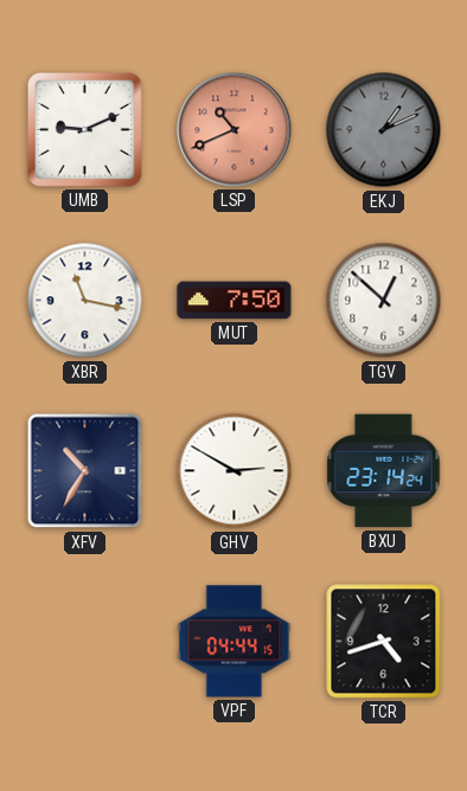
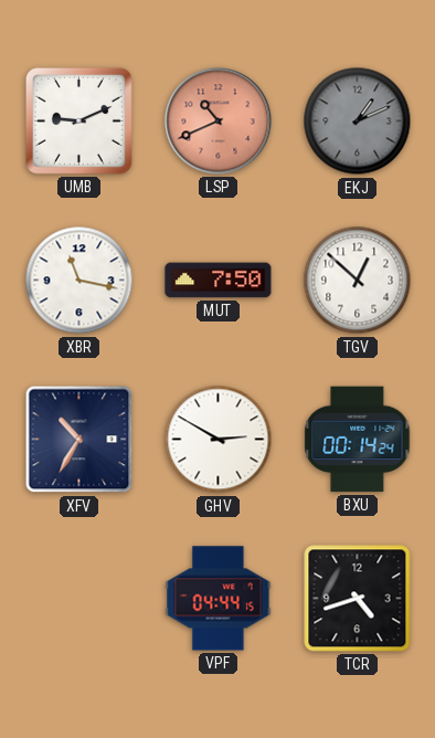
BXU: 23:14 -> 00:14
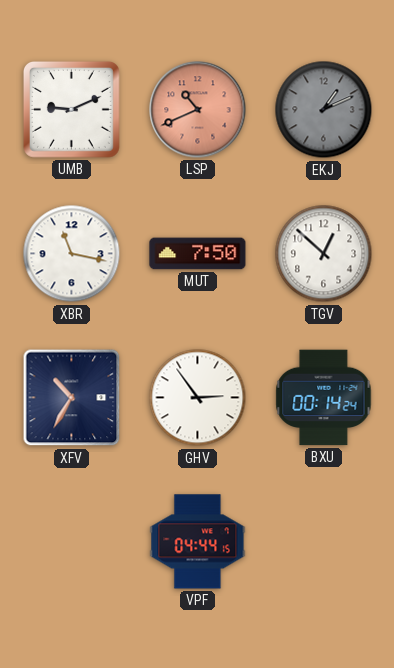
GHV: 2:50 -> 2:54
TCR: 4:42 -> none
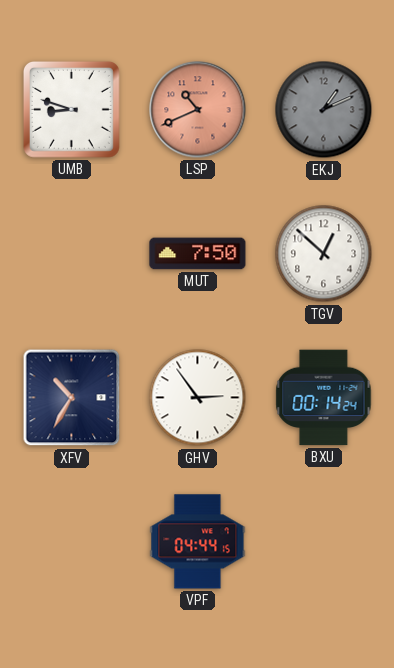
UMB: 9:11 -> 8:48
XBR: 11:17 -> none
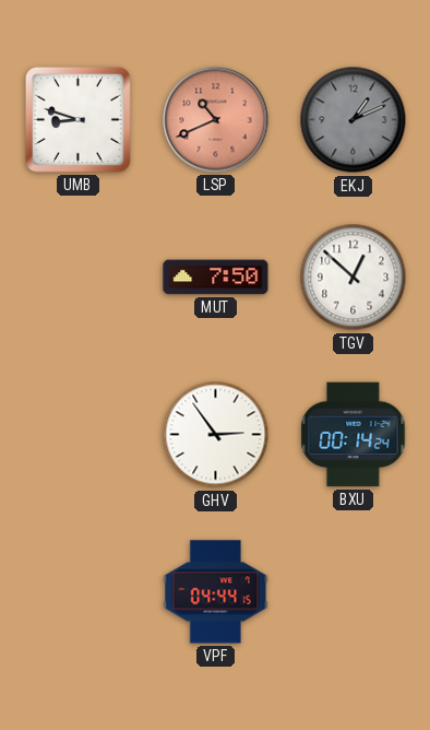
XFV: 10:35 -> none
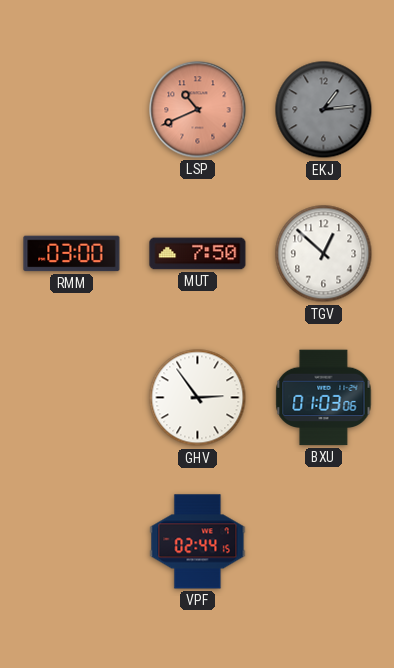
UMB: 8:48 -> none
EKJ: 1:11 -> 1:14
RMM: none -> 03:00
BXU: 00:14 -> 01:03
VPF: 04:44 -> 02:44
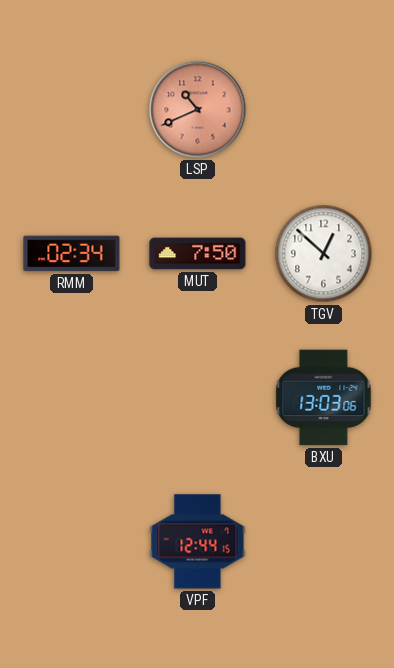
EKJ: 1:14 -> none
RMM: 03:00 -> 02:34
GHV: 2:54 -> none
BXU: 01:03 -> 13:03
VPF: 02:44 -> 12:44
